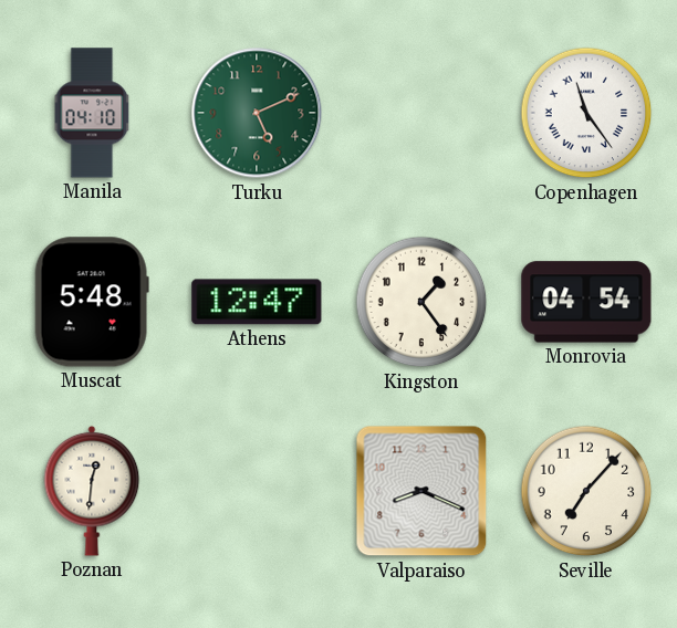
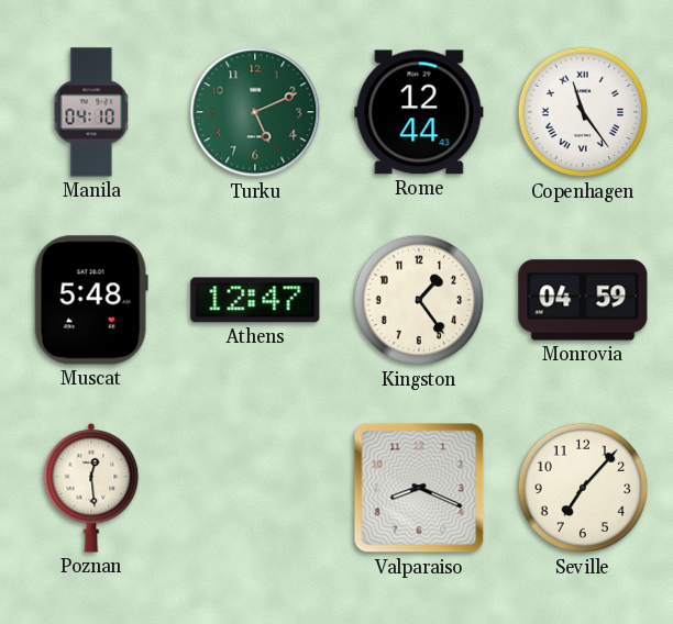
Rome: none -> 12:44
Monrovia: 04:54 -> 04:59
Poznan: 12:31 -> 12:29
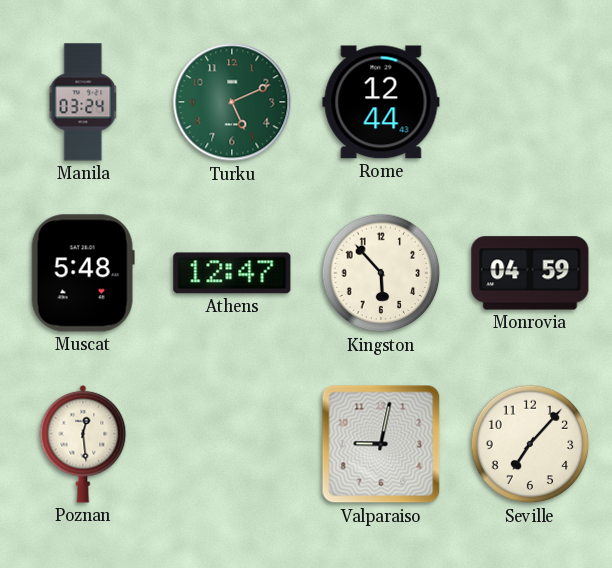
Manila: 04:10 -> 03:24
Copenhagen: 11:24 -> none
Kingston: 1:24 -> 5:53
Valparaiso: 8:19 -> 9:02
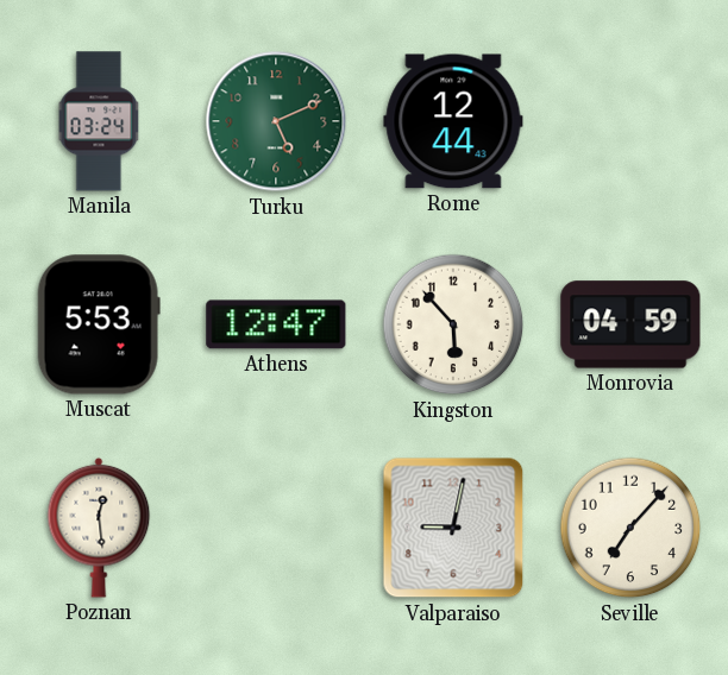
Muscat: 5:48 -> 5:53
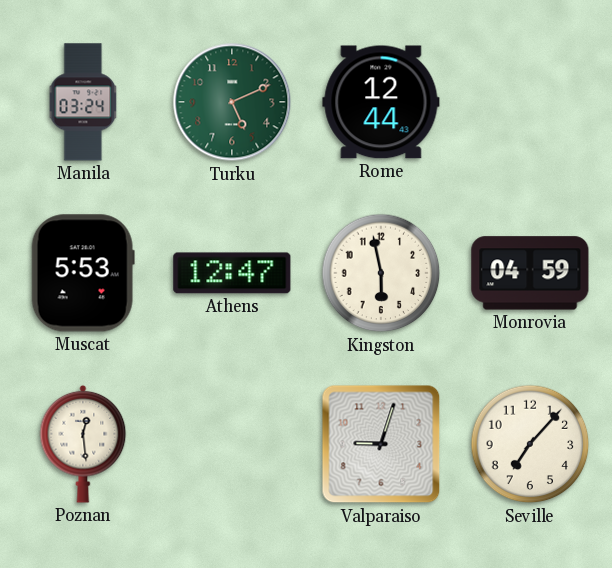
Kingston: 5:53 -> 5:58
Valparaiso: 9:02 -> 9:03
